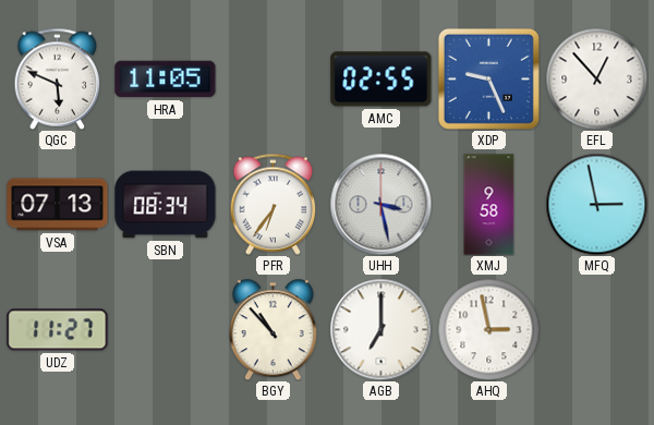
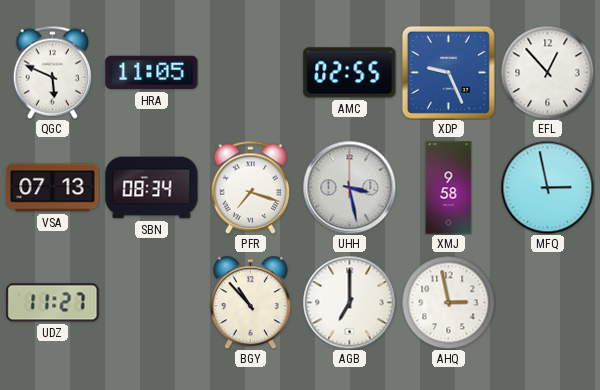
PFR: 6:36 -> 7:18
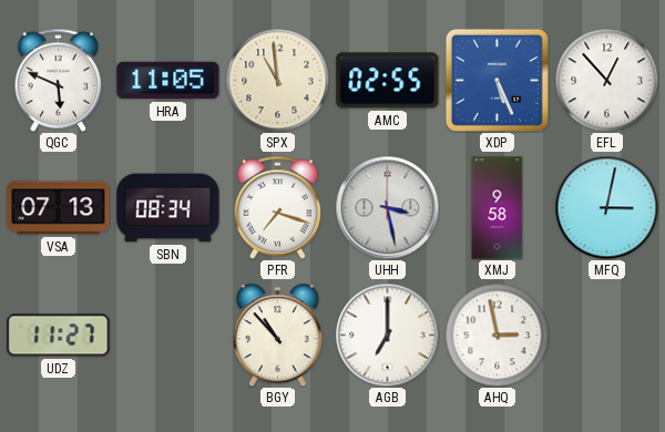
SPX: none -> 10:59
XDP: 9:26 -> 5:26
MFQ: 2:58 -> 3:02
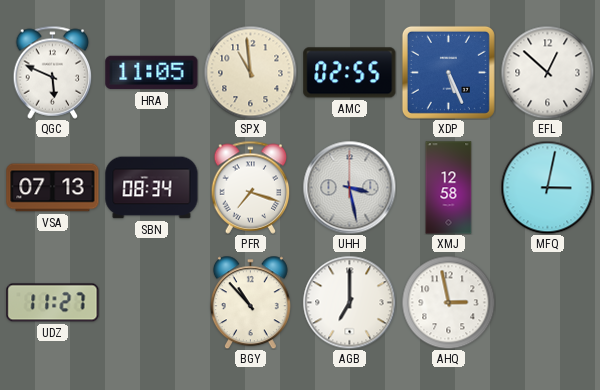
EFL: 12:53 -> 12:52
XMJ: 9:58 -> 12:58
